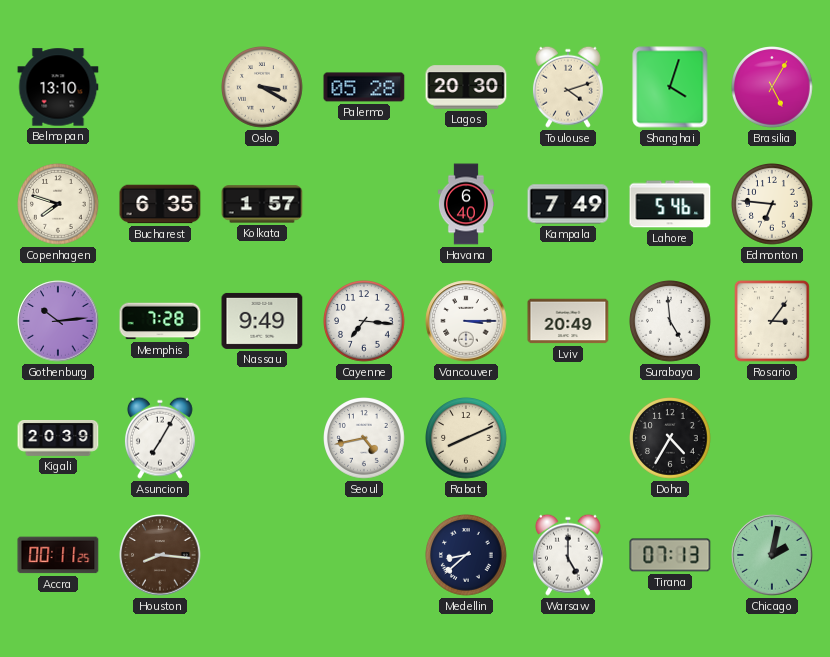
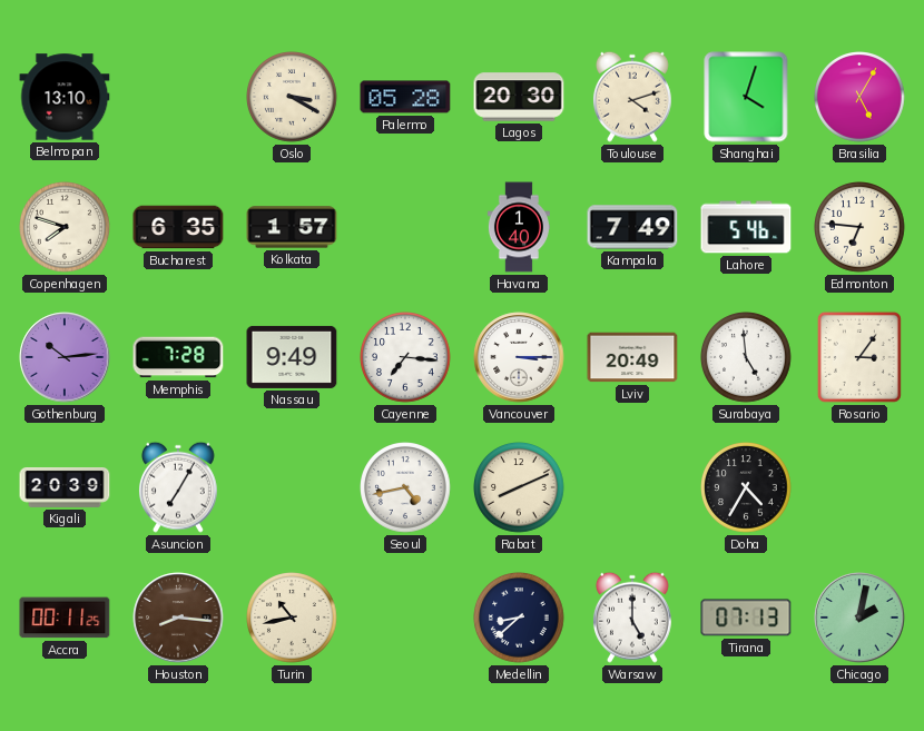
Havana: 6:40 -> 1:40
Turin: none -> 10:43
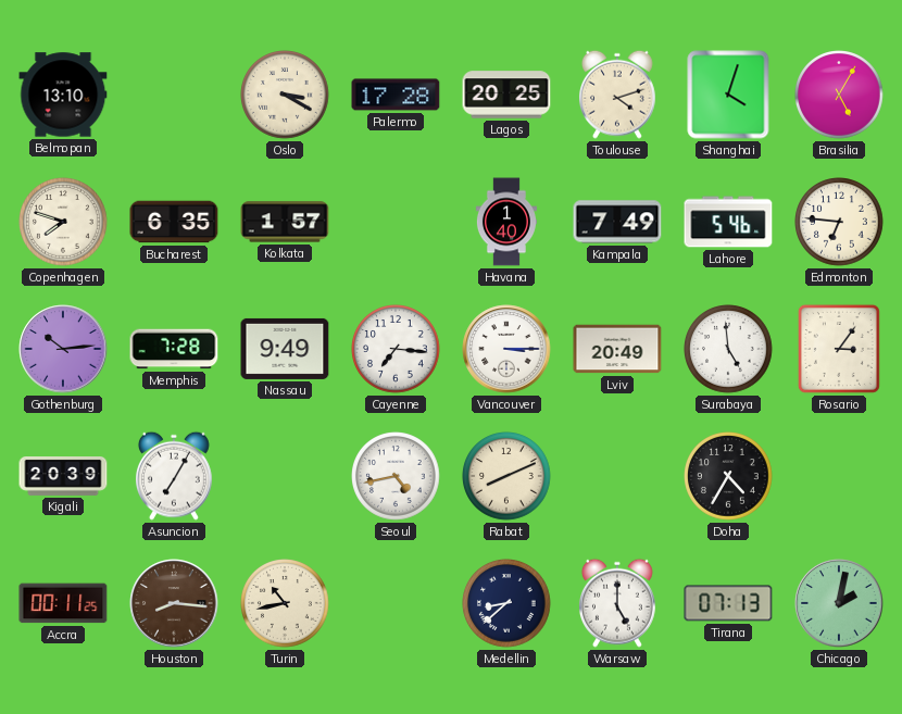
Palermo: 05:28 -> 17:28
Lagos: 20:30 -> 20:25
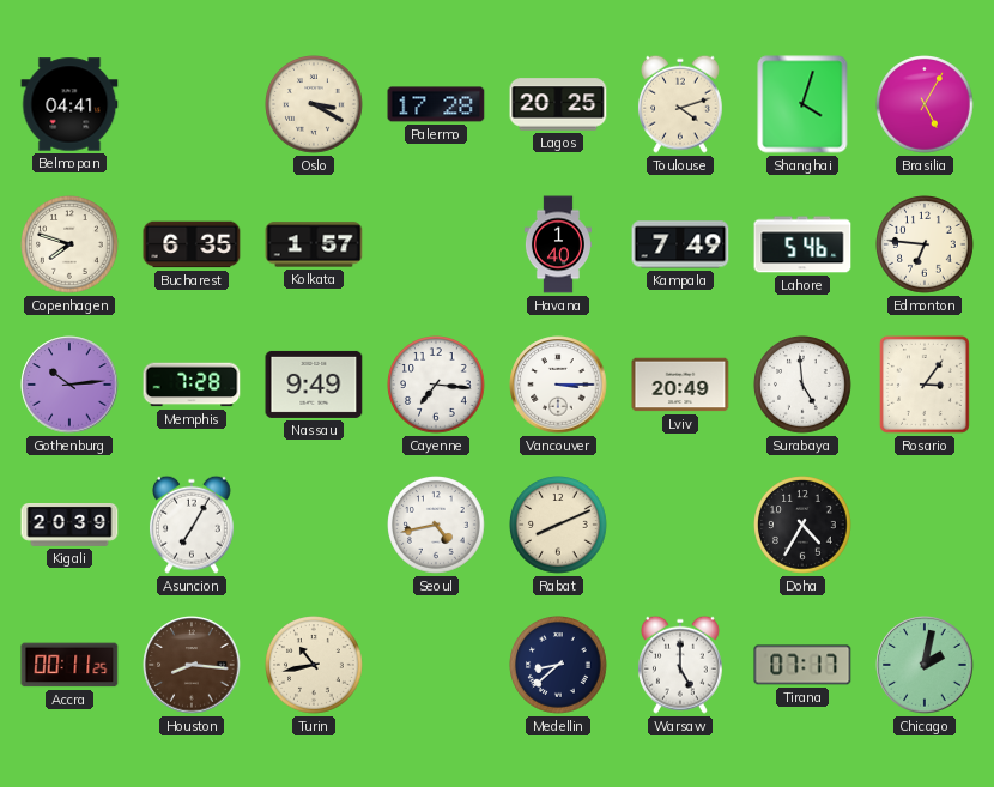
Belmopan: 13:10 -> 04:41
Tirana: 07:13 -> 07:17
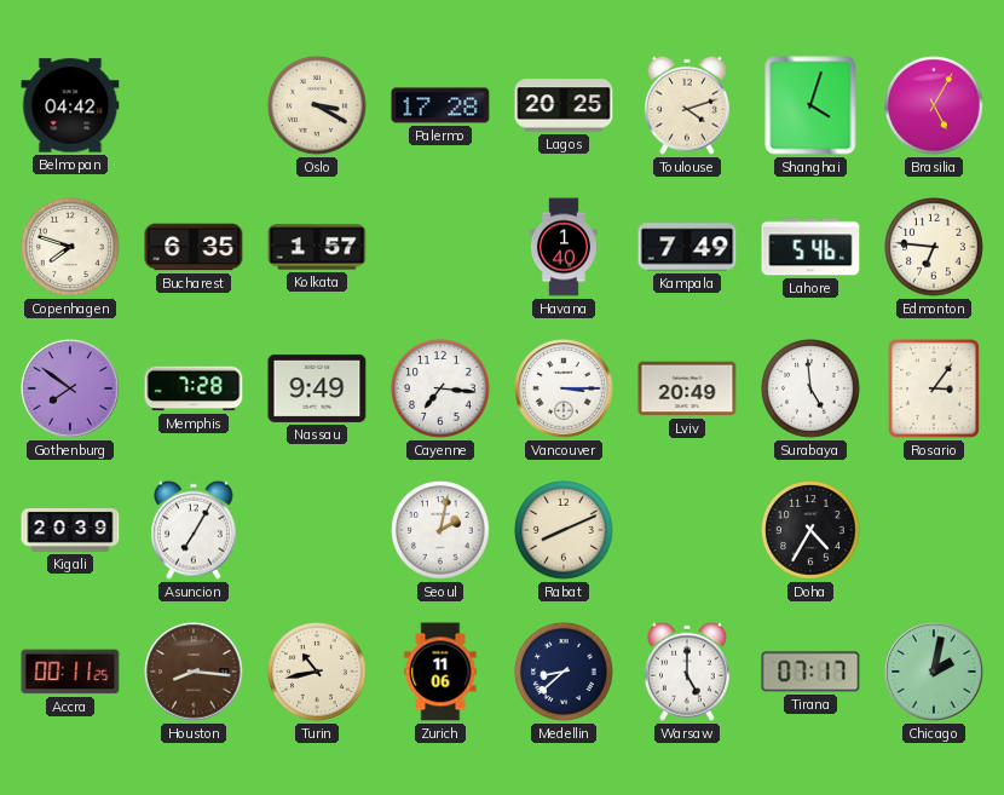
Belmopan: 04:41 -> 04:42
Gothenburg: 10:14 -> 7:51
Seoul: 4:43 -> 2:02
Zurich: none -> 11:06
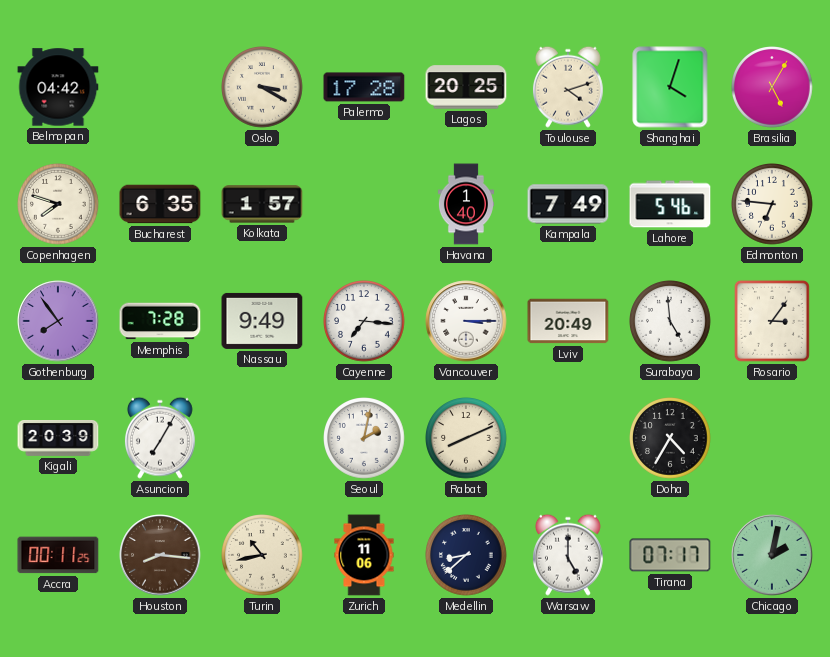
Gothenburg: 7:51 -> 7:54
